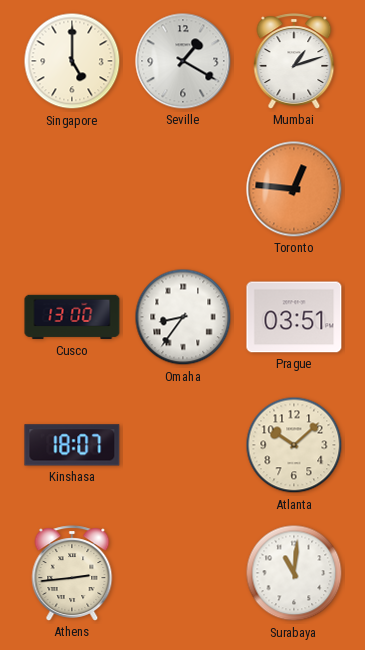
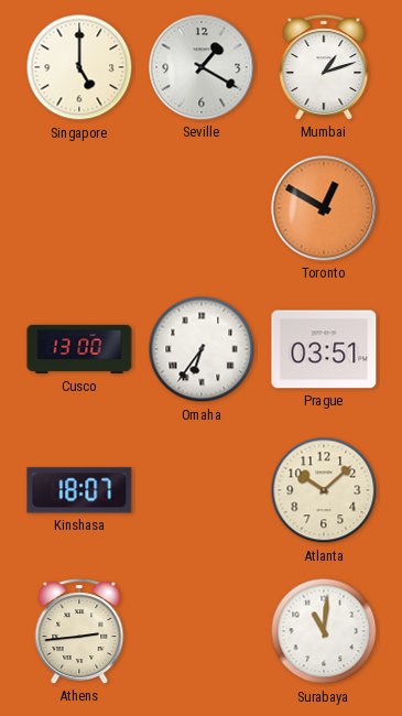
Toronto: 12:46 -> 12:50
Omaha: 8:36 -> 6:36
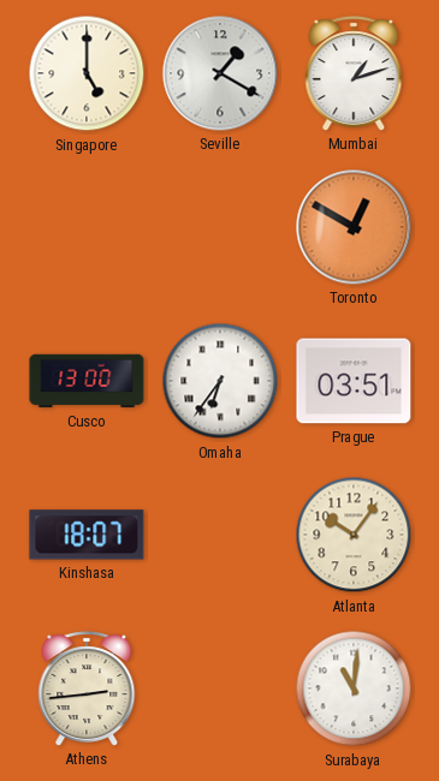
Atlanta: 10:08 -> 10:06
